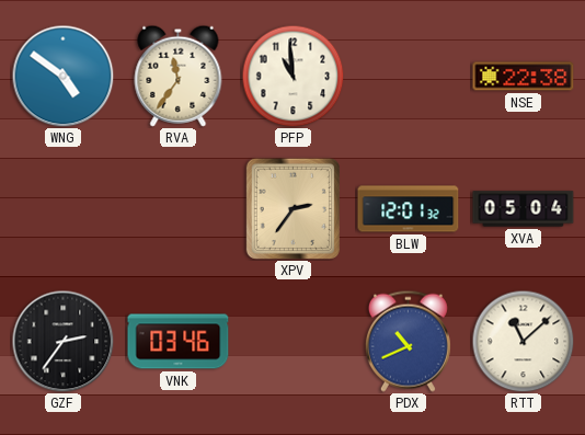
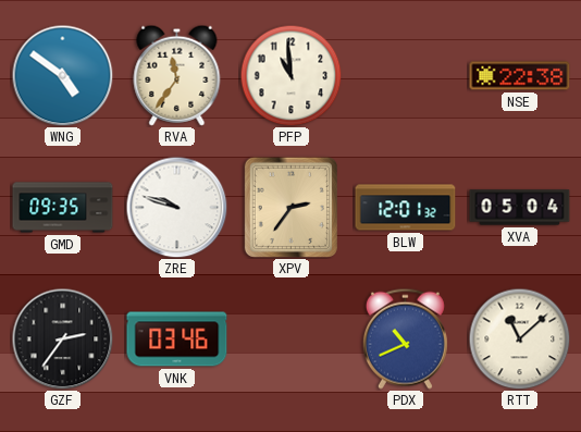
GMD: none -> 09:35
ZRE: none -> 9:48
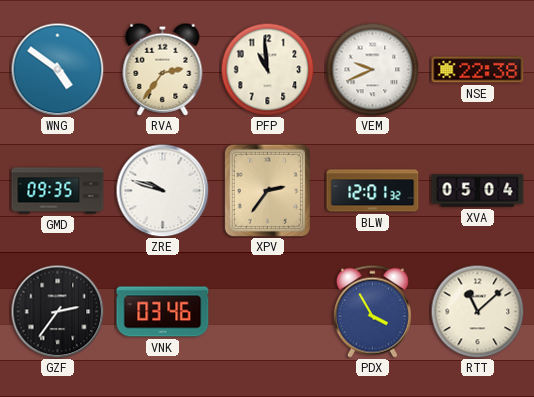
RVA: 11:36 -> 2:36
VEM: none -> 9:41
PDX: 10:41 -> 3:55
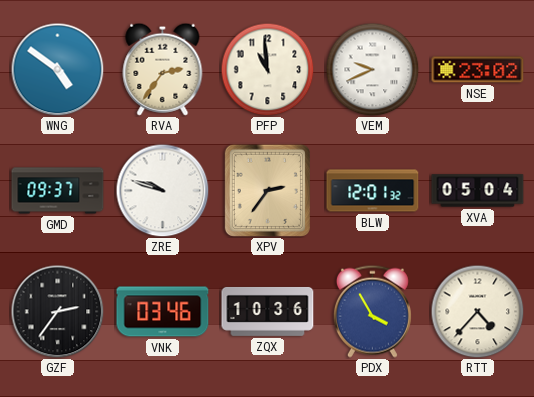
NSE: 22:38 -> 23:02
GMD: 09:35 -> 09:37
ZQX: none -> 10:36
RTT: 11:08 -> 4:37
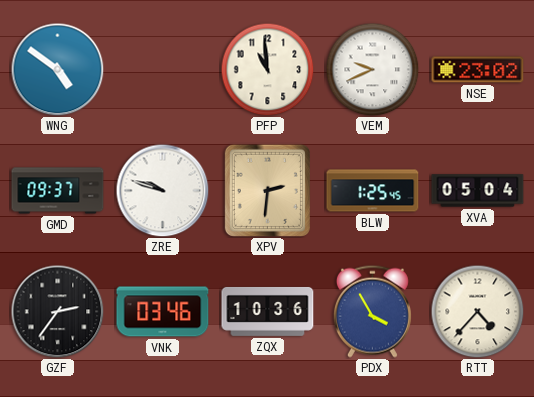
RVA: 2:36 -> none
XPV: 2:36 -> 2:31
BLW: 12:01 -> 1:25
